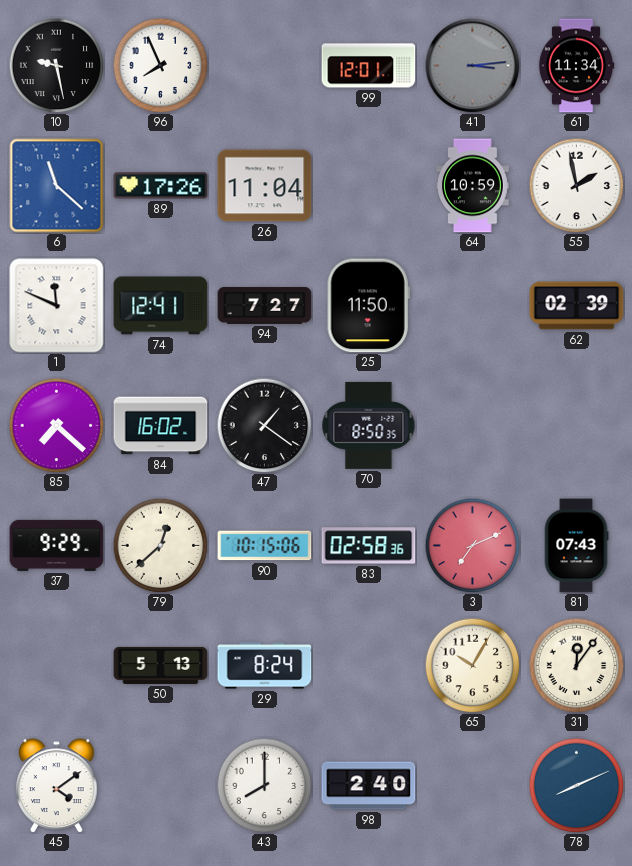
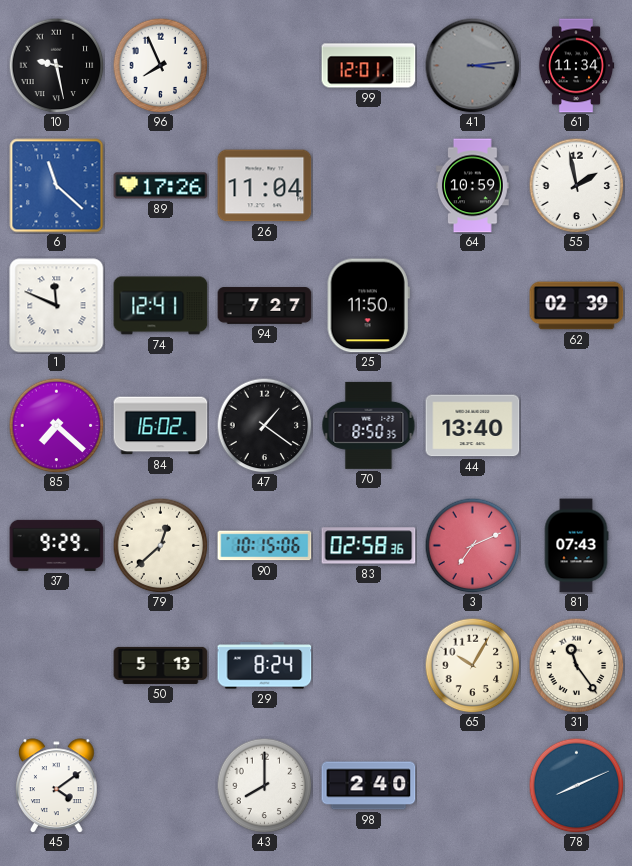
44: none -> 13:40
31: 12:06 -> 11:24
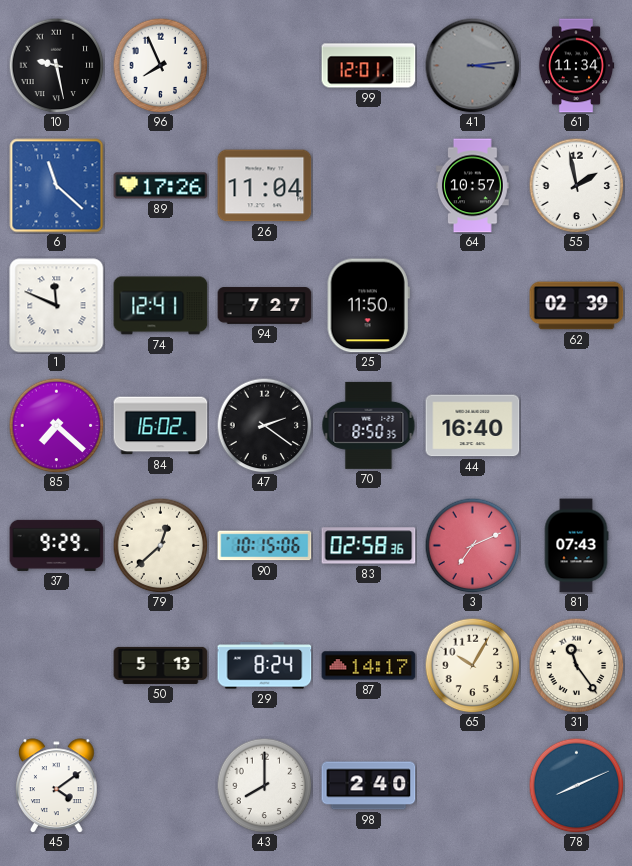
64: 10:59 -> 10:57
47: 1:21 -> 2:21
44: 13:40 -> 16:40
87: none -> 14:17
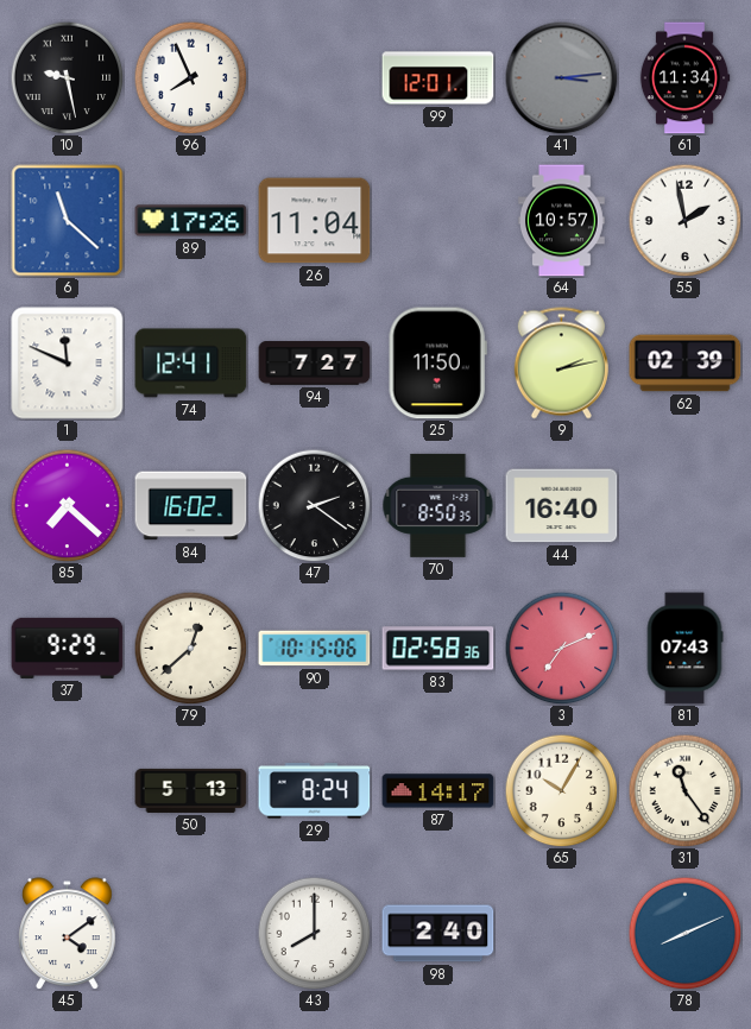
9: none -> 2:13
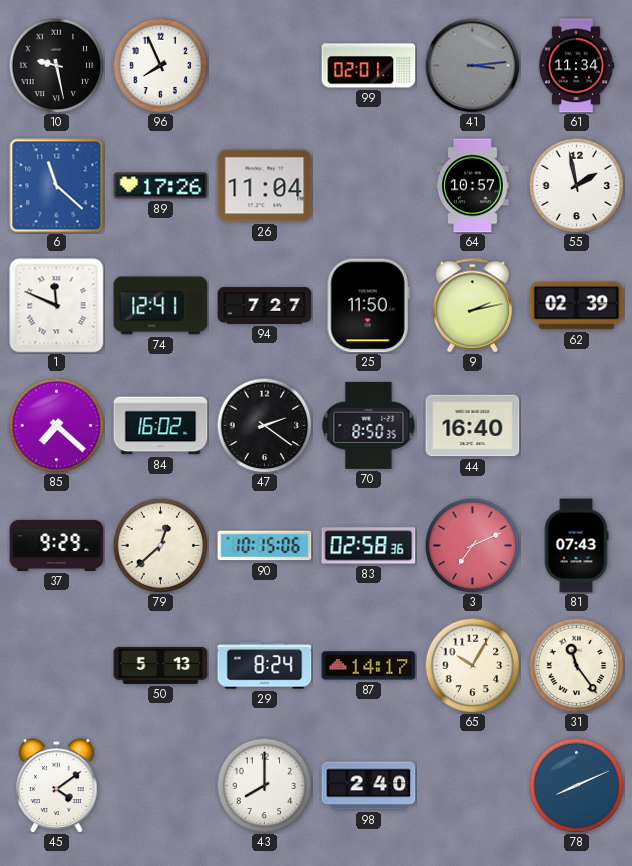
99: 12:01 -> 02:01
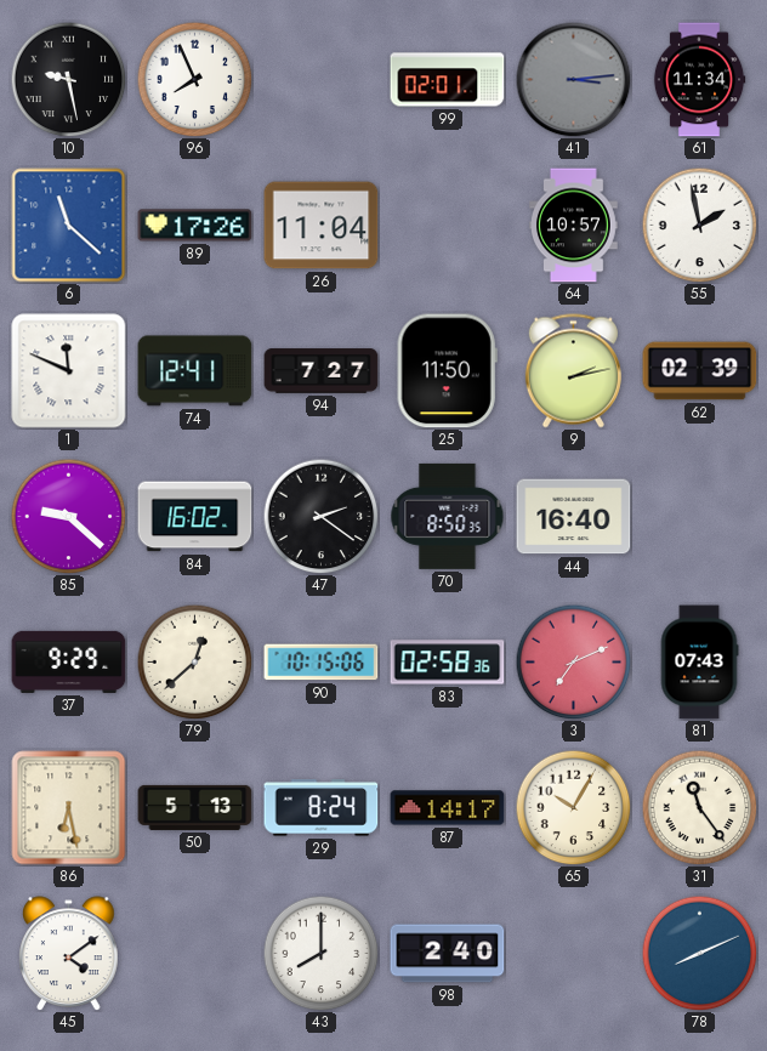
85: 7:22 -> 9:22
86: none -> 6:28
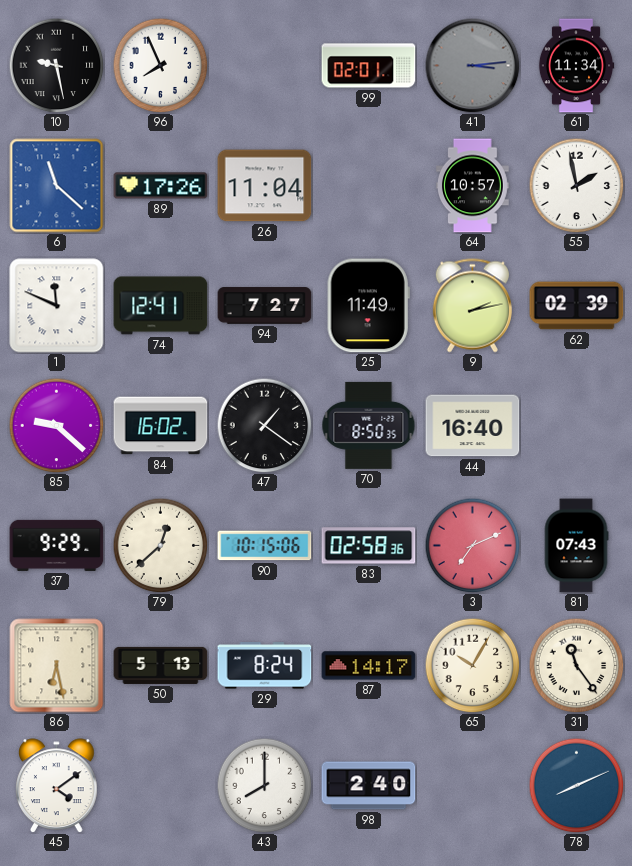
25: 11:50 -> 11:49
47: 2:21 -> 1:21
